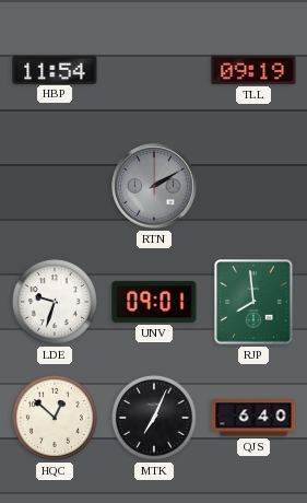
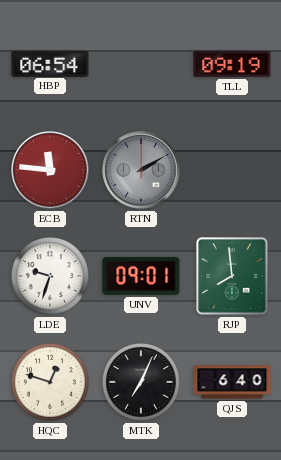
HBP: 11:54 -> 06:54
ECB: none -> 11:46
HQC: 12:52 -> 12:48
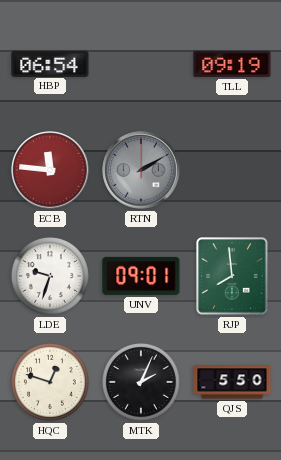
MTK: 7:04 -> 2:04
QJS: 6:40 -> 5:50
